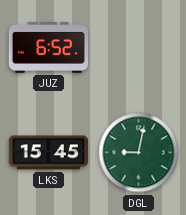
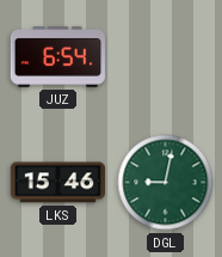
JUZ: 6:52 -> 6:54
LKS: 15:45 -> 15:46
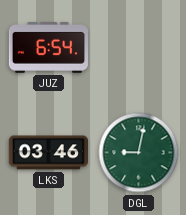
LKS: 15:46 -> 03:46
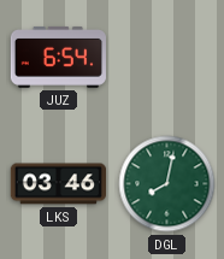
DGL: 9:02 -> 8:02
